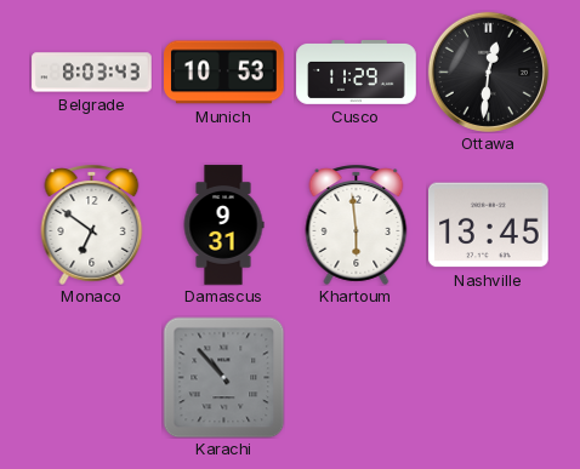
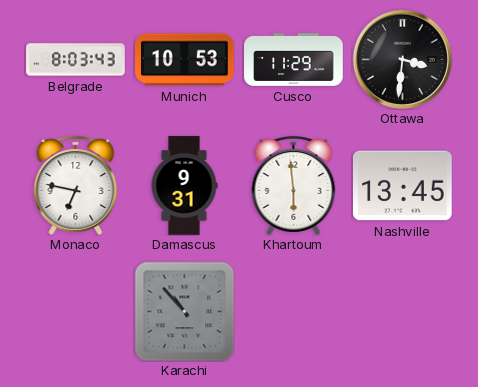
Ottawa: 12:31 -> 3:31
Monaco: 6:51 -> 6:47
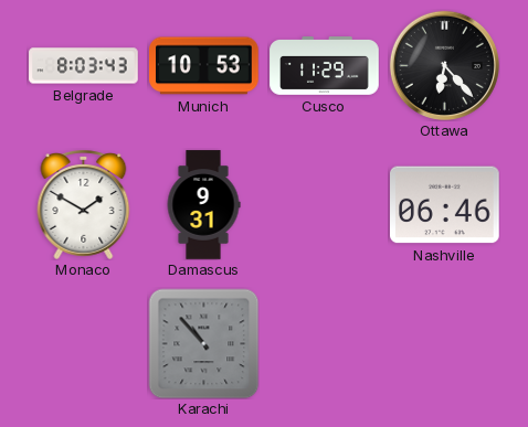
Ottawa: 3:31 -> 6:23
Monaco: 6:47 -> 1:50
Khartoum: 5:59 -> none
Nashville: 13:45 -> 06:46
